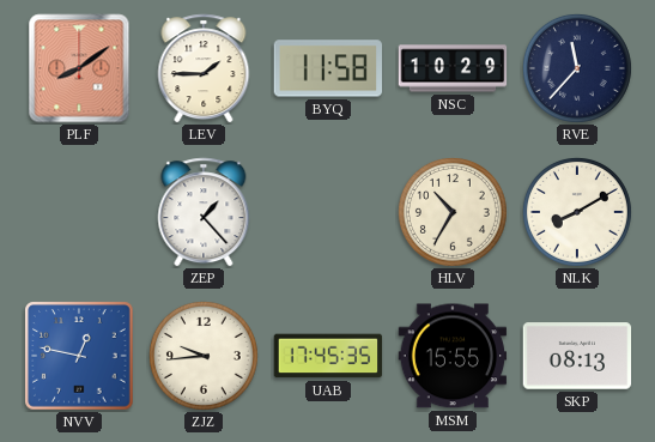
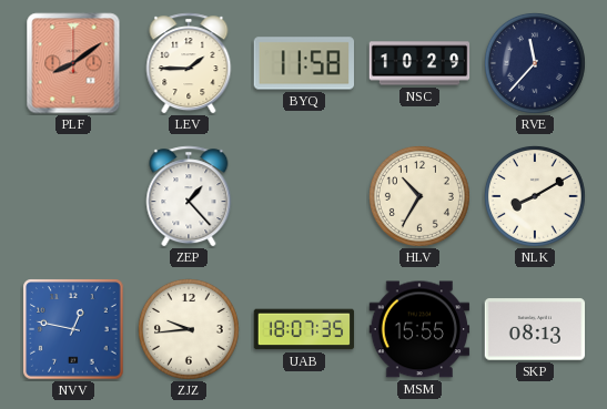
UAB: 17:45 -> 18:07
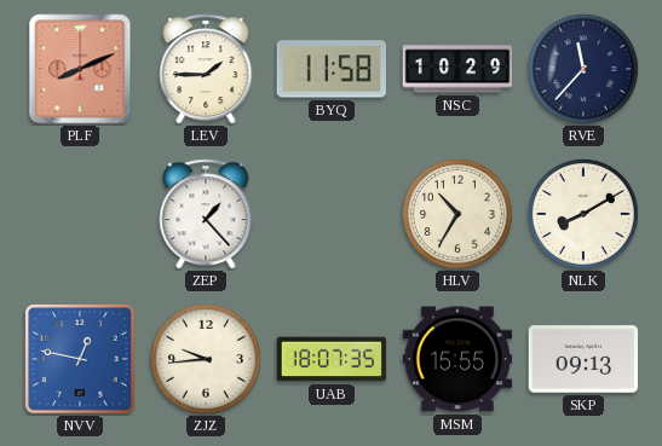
PLF: 8:09 -> 8:11
SKP: 08:13 -> 09:13
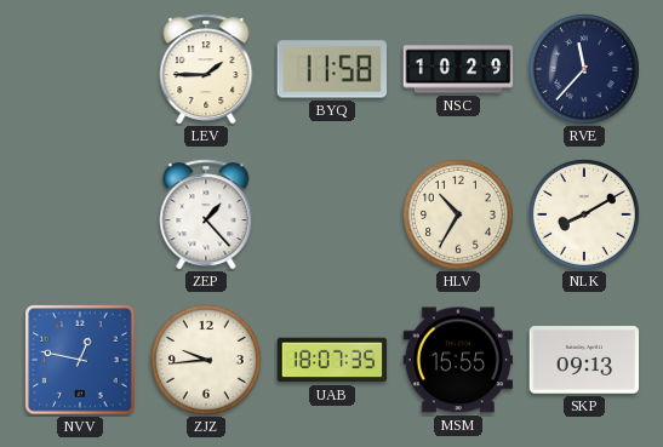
PLF: 8:11 -> none
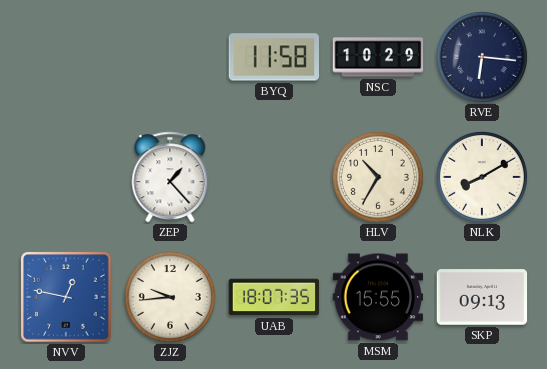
LEV: 1:45 -> none
RVE: 11:37 -> 6:16
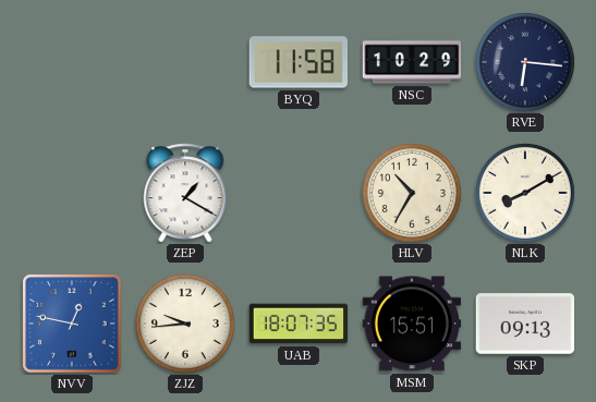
ZEP: 1:23 -> 1:20
MSM: 15:55 -> 15:51
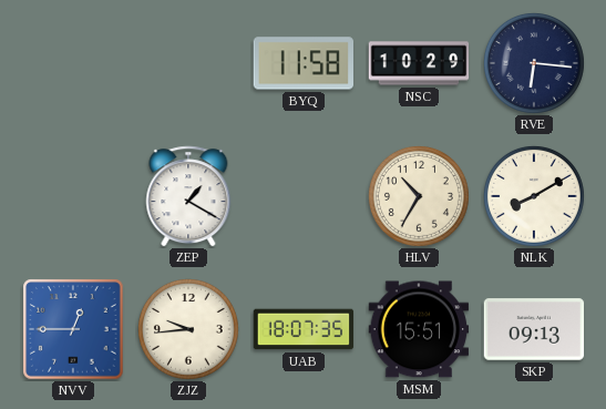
NVV: 12:47 -> 12:45
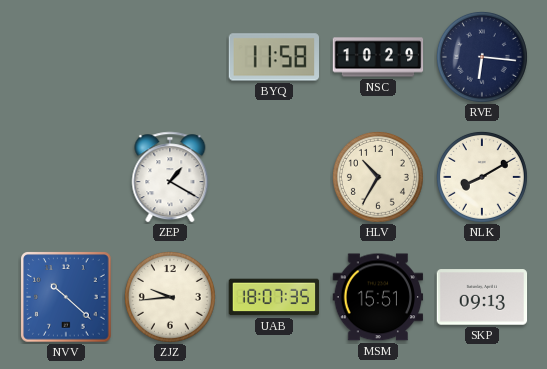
NVV: 12:45 -> 10:22
